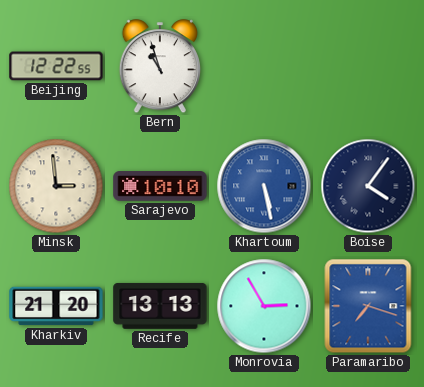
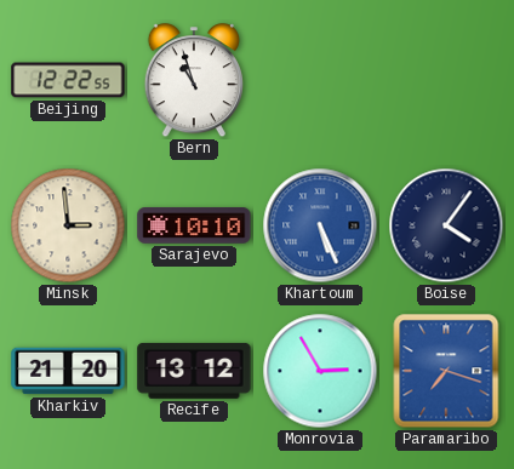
Khartoum: 5:28 -> 5:26
Recife: 13:13 -> 13:12
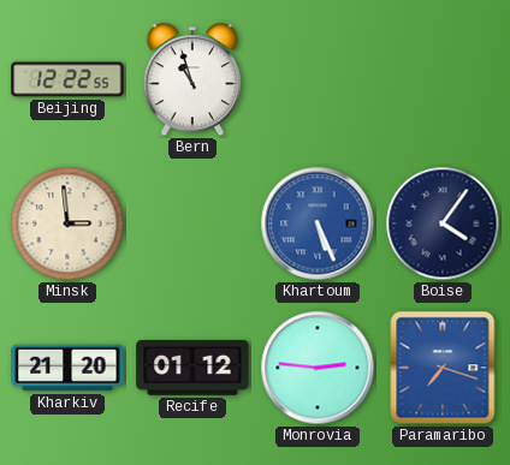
Sarajevo: 10:10 -> none
Recife: 13:12 -> 01:12
Monrovia: 2:55 -> 2:46
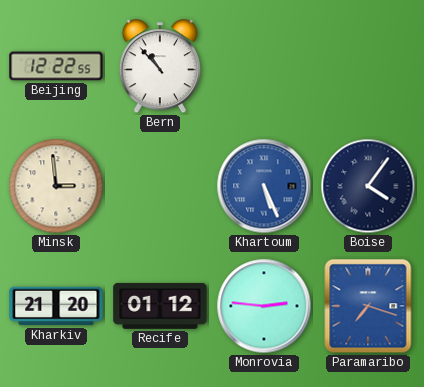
Bern: 10:57 -> 10:53
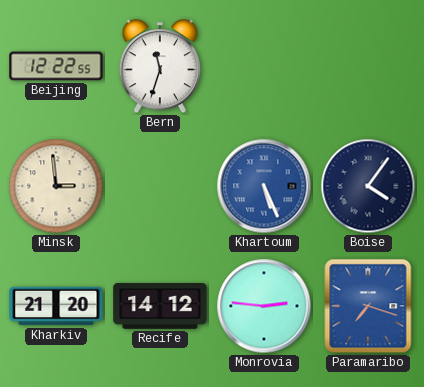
Bern: 10:53 -> 11:33
Recife: 01:12 -> 14:12
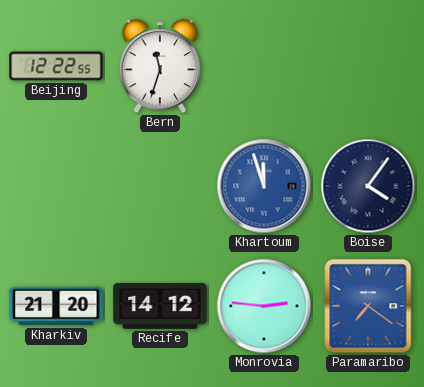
Minsk: 2:59 -> none
Khartoum: 5:26 -> 11:57
Paramaribo: 7:18 -> 7:21
